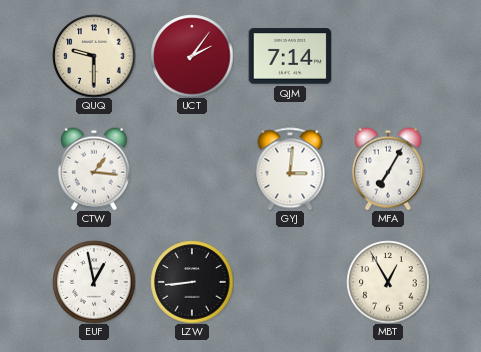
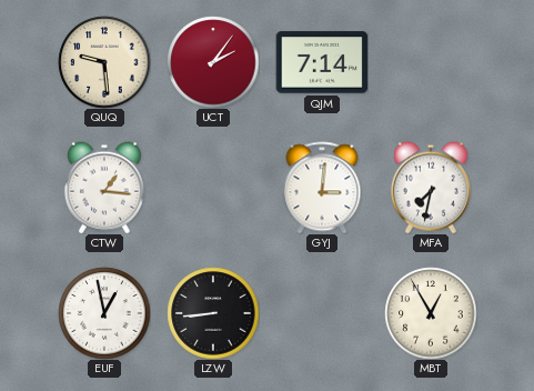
QUQ: 9:30 -> 9:29
MFA: 7:05 -> 7:32
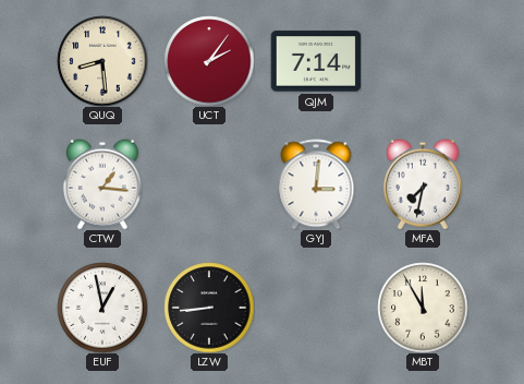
QUQ: 9:29 -> 8:29
MBT: 12:55 -> 11:55
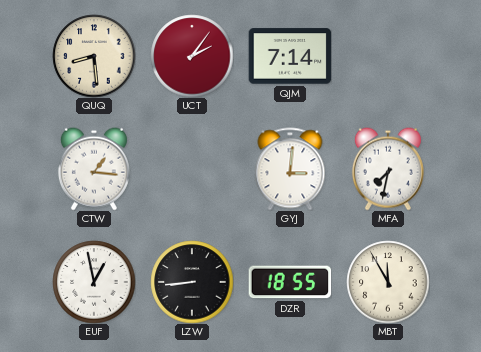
DZR: none -> 18:55
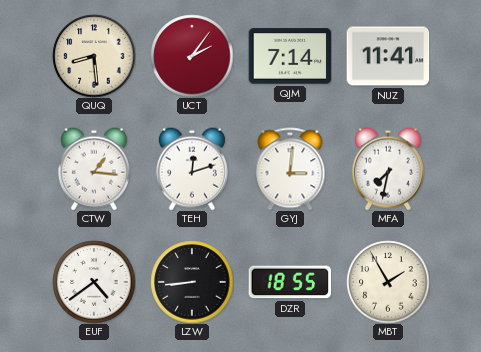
NUZ: none -> 11:41
TEH: none -> 12:12
EUF: 12:58 -> 4:39
MBT: 11:55 -> 1:55
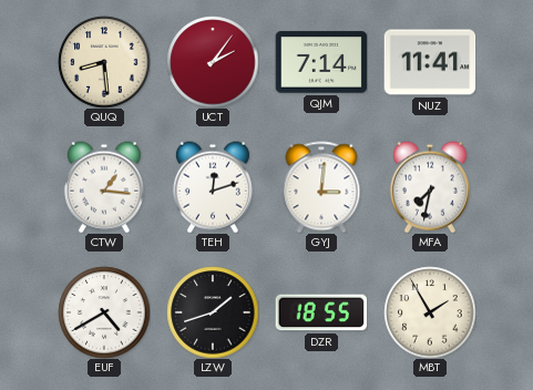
EUF: 4:39 -> 4:40
LZW: 8:44 -> 1:42
